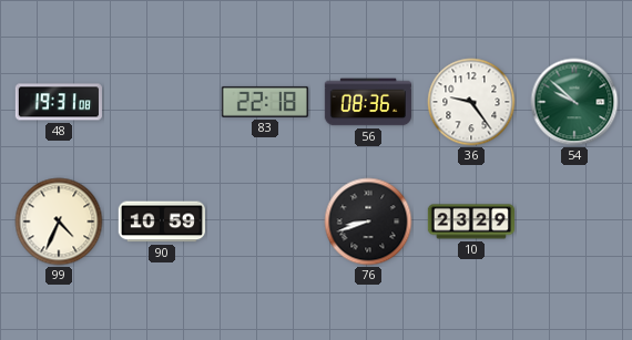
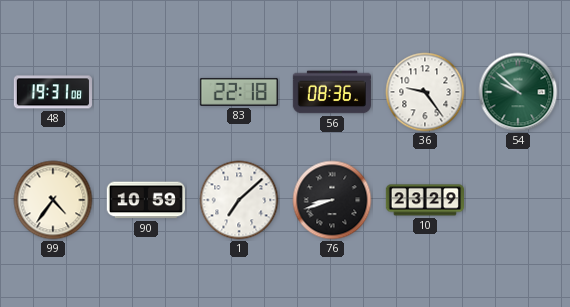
99: 4:34 -> 4:36
1: none -> 7:08
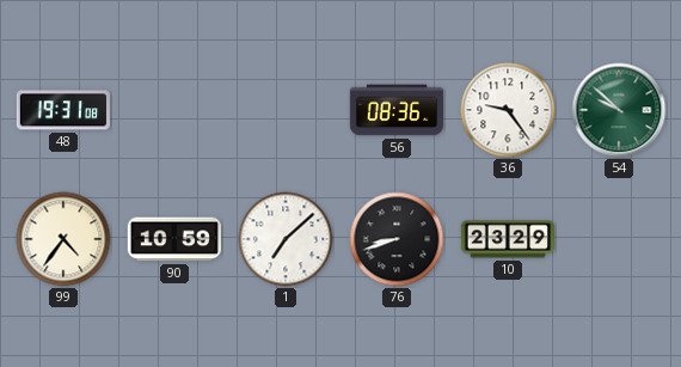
83: 22:18 -> none
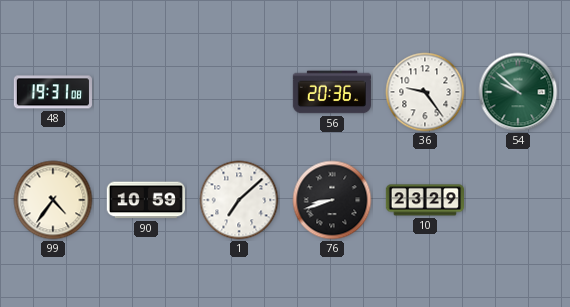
56: 08:36 -> 20:36
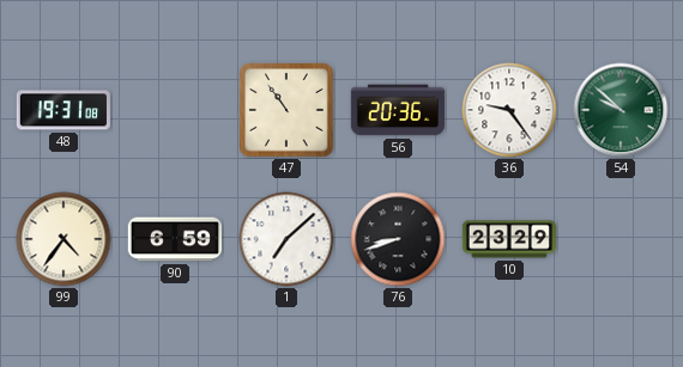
47: none -> 10:54
90: 10:59 -> 6:59
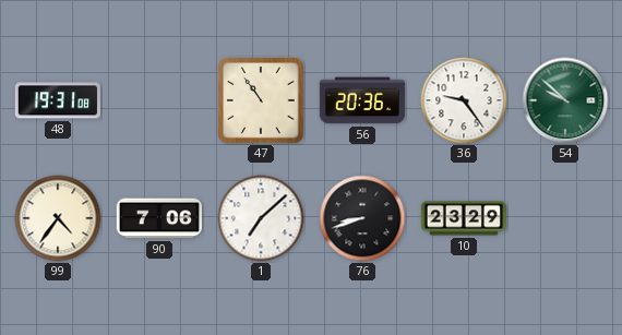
90: 6:59 -> 7:06
